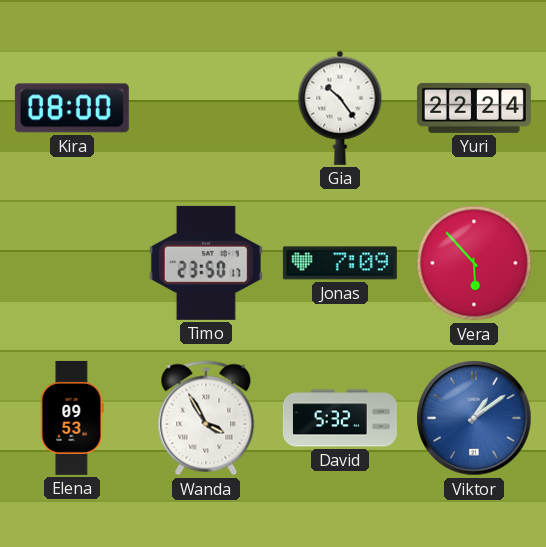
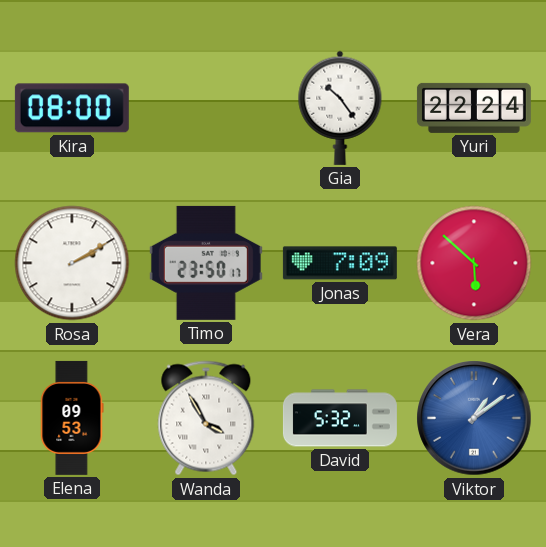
Rosa: none -> 2:10
Vera: 5:53 -> 5:52
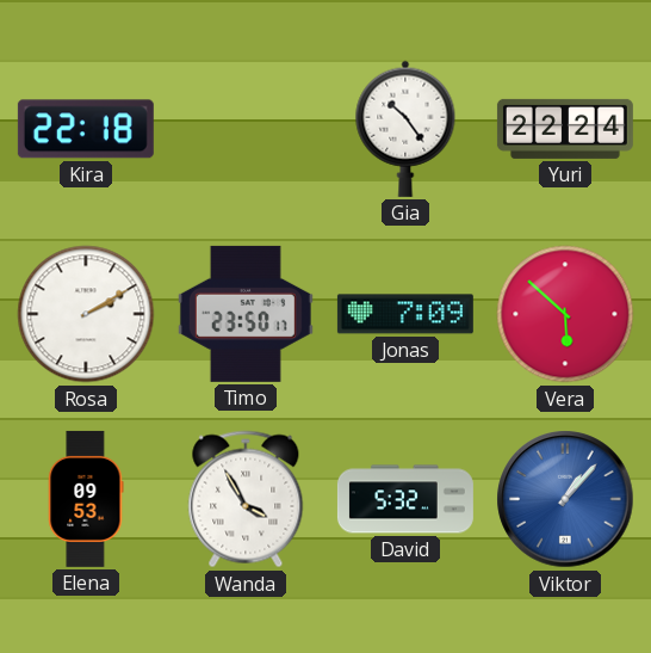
Kira: 08:00 -> 22:18
Viktor: 1:09 -> 1:07
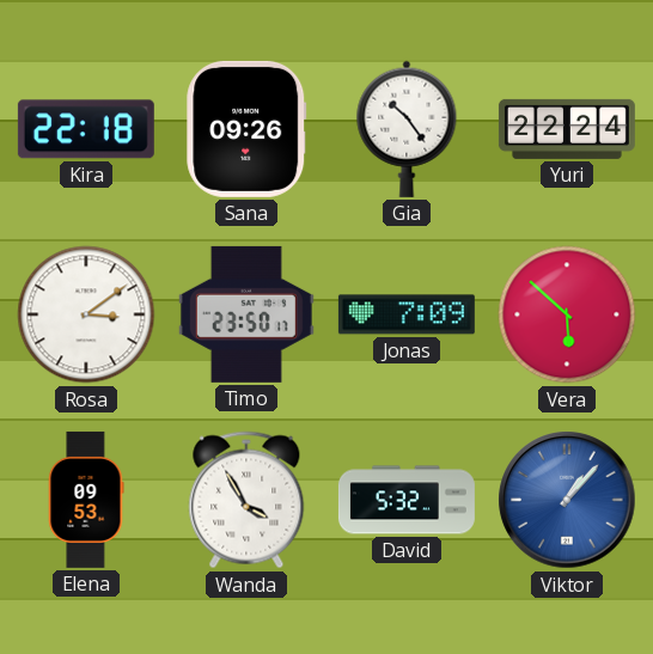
Sana: none -> 09:26
Rosa: 2:10 -> 3:09
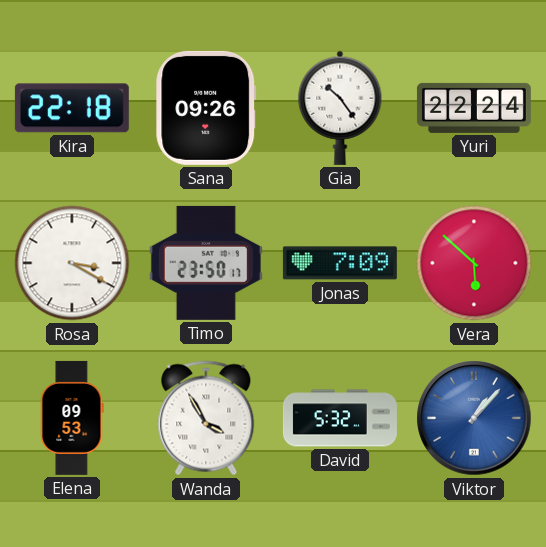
Rosa: 3:09 -> 3:20
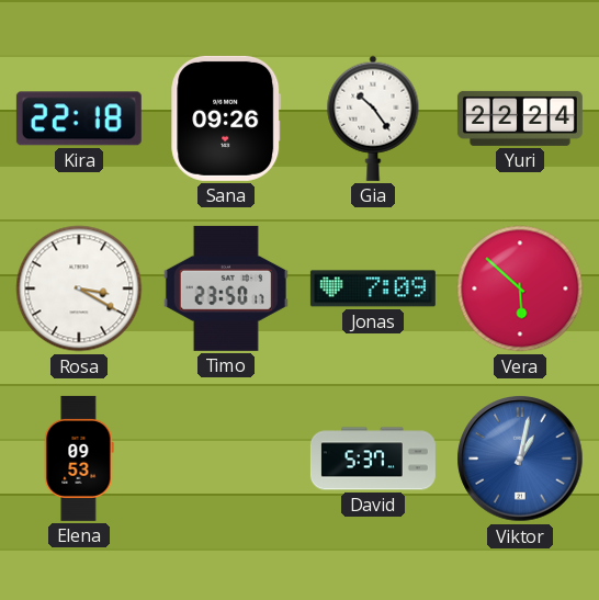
Wanda: 3:55 -> none
David: 5:32 -> 5:37
Viktor: 1:07 -> 1:02
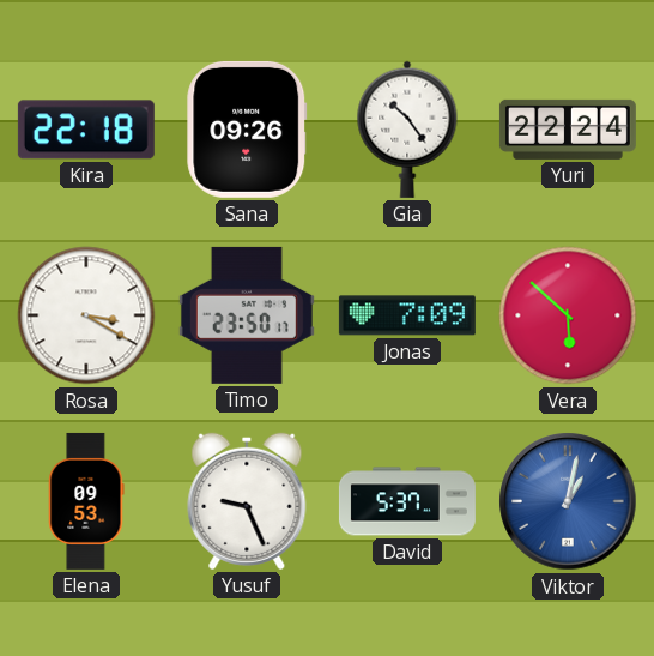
Yusuf: none -> 9:26
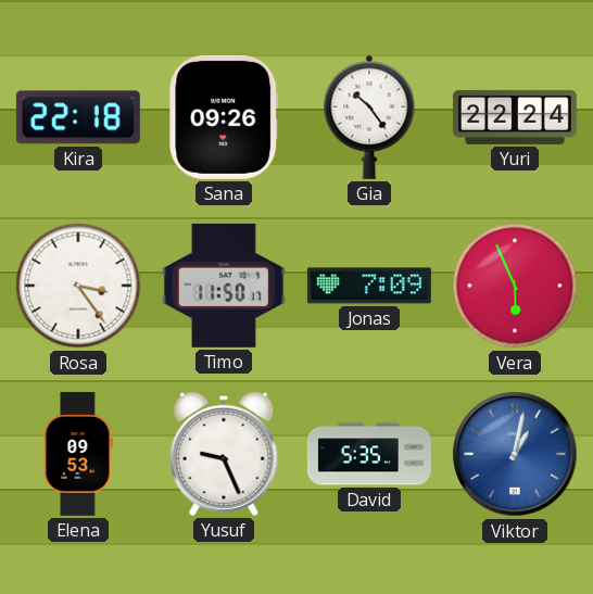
Rosa: 3:20 -> 3:24
Timo: 23:50 -> 11:50
Vera: 5:52 -> 5:56
David: 5:37 -> 5:35
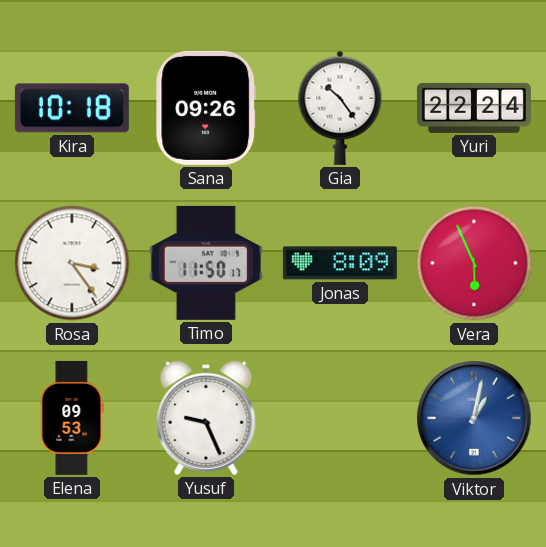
Kira: 22:18 -> 10:18
Jonas: 7:09 -> 8:09
David: 5:35 -> none
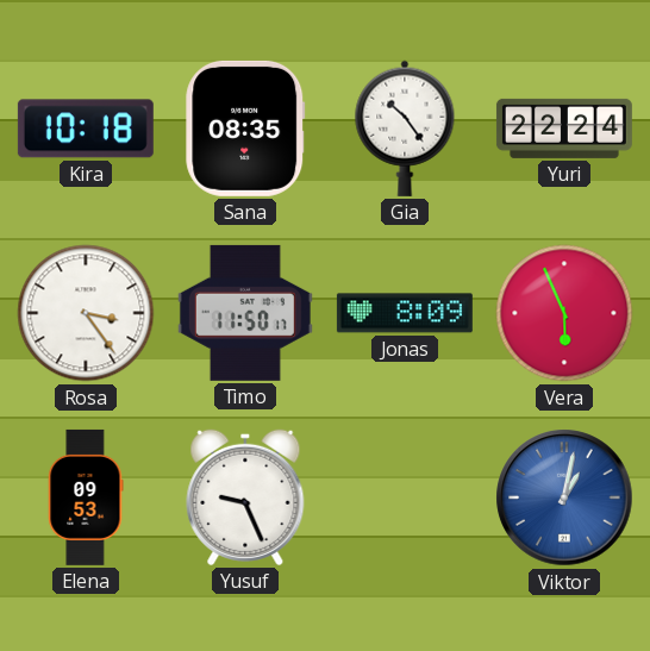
Sana: 09:26 -> 08:35
